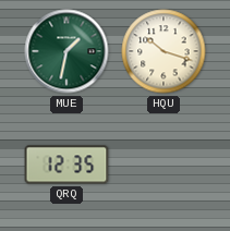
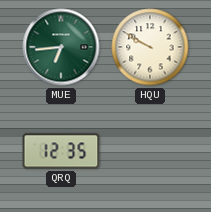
MUE: 1:32 -> 6:44
HQU: 10:18 -> 9:50
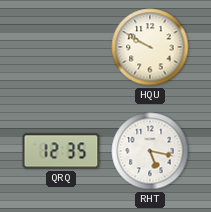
MUE: 6:44 -> none
RHT: none -> 5:17
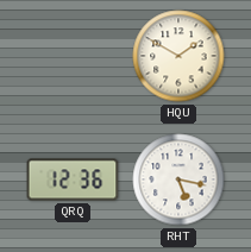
HQU: 9:50 -> 1:50
QRQ: 12:35 -> 12:36
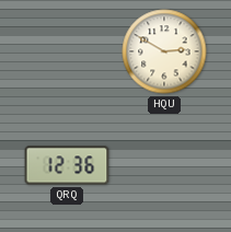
HQU: 1:50 -> 2:50
RHT: 5:17 -> none
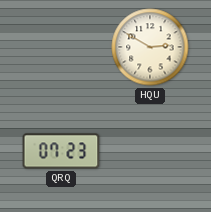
QRQ: 12:36 -> 07:23
